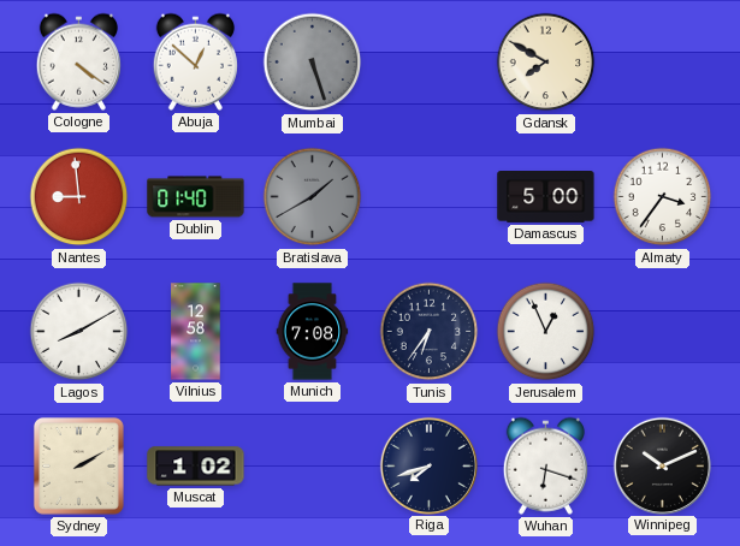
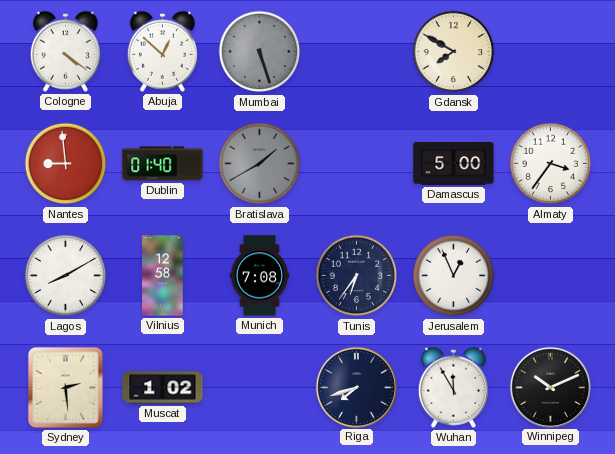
Sydney: 2:10 -> 2:29
Wuhan: 6:18 -> 11:55
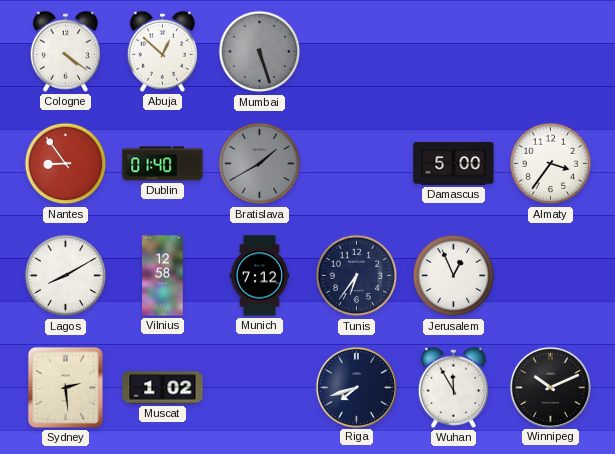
Gdansk: 7:50 -> none
Nantes: 8:59 -> 8:54
Munich: 7:08 -> 7:12
